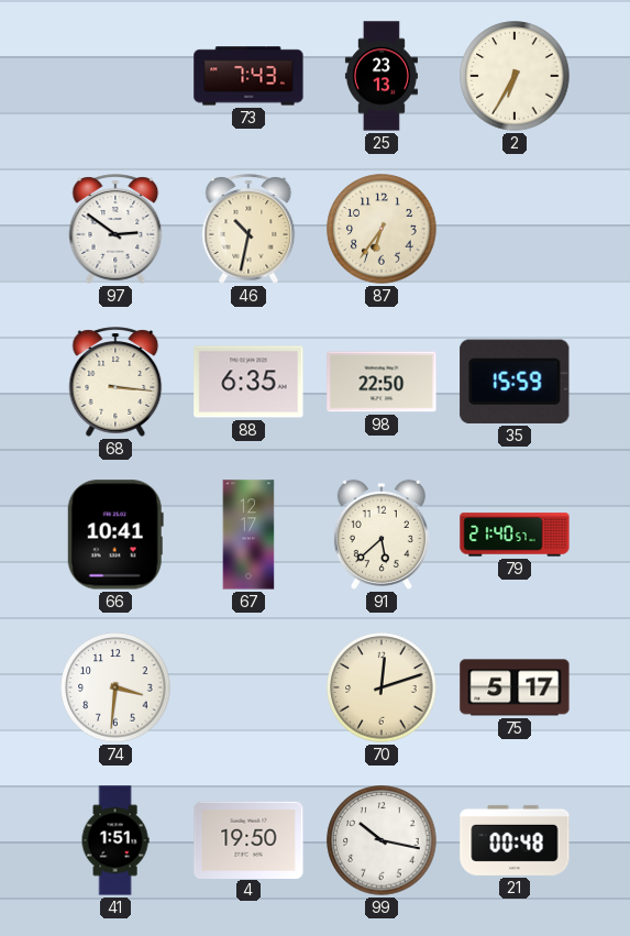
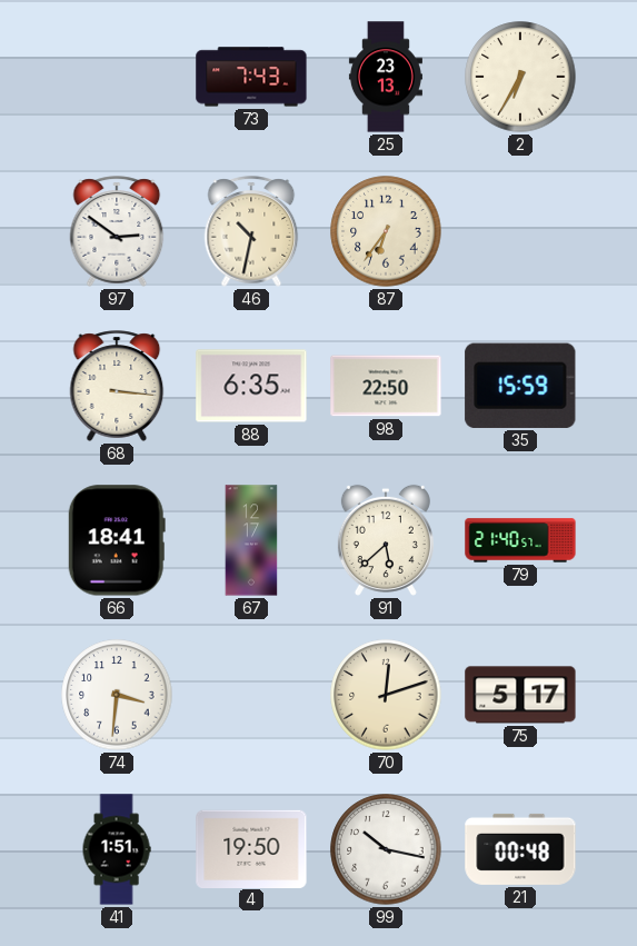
66: 10:41 -> 18:41
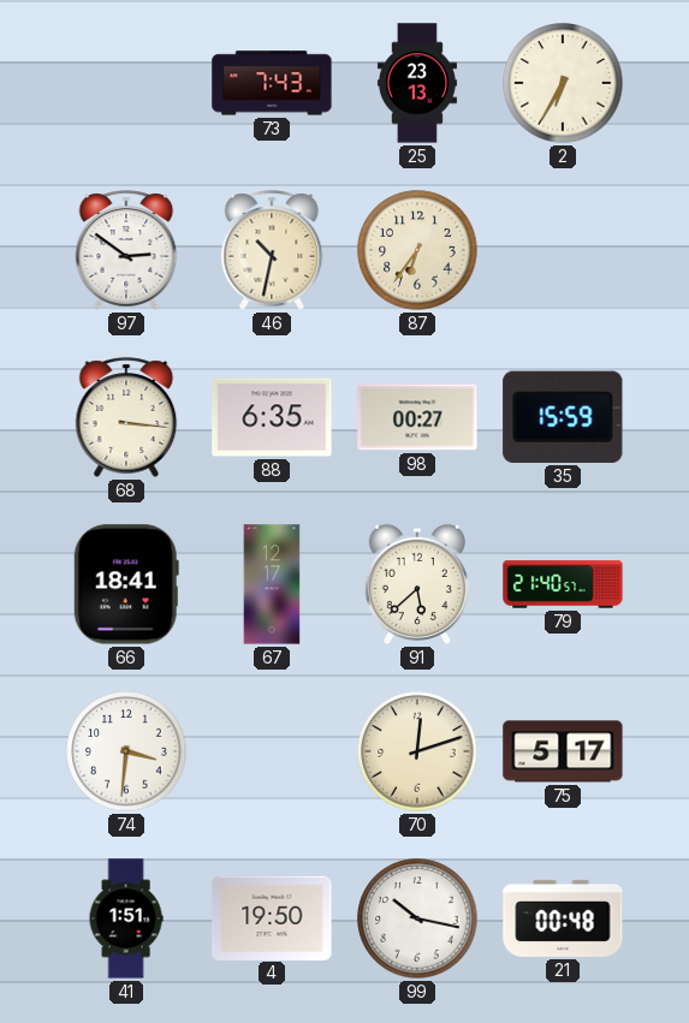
98: 22:50 -> 00:27
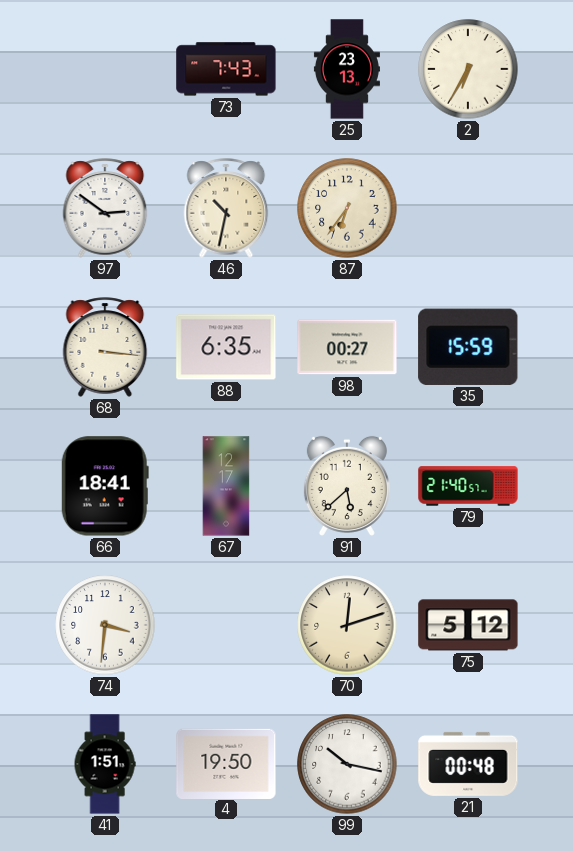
75: 5:17 -> 5:12
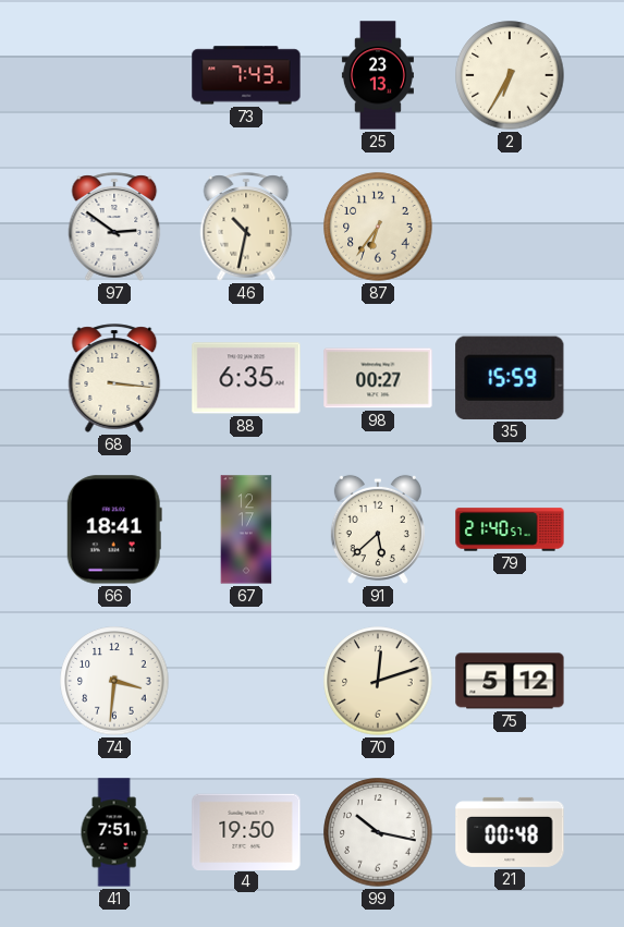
41: 1:51 -> 7:51
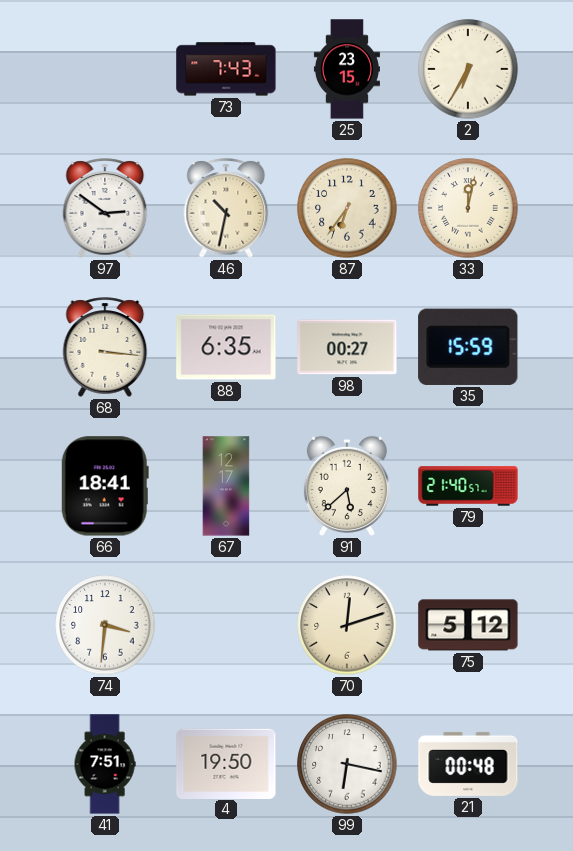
25: 23:13 -> 23:15
33: none -> 12:02
99: 10:17 -> 6:17
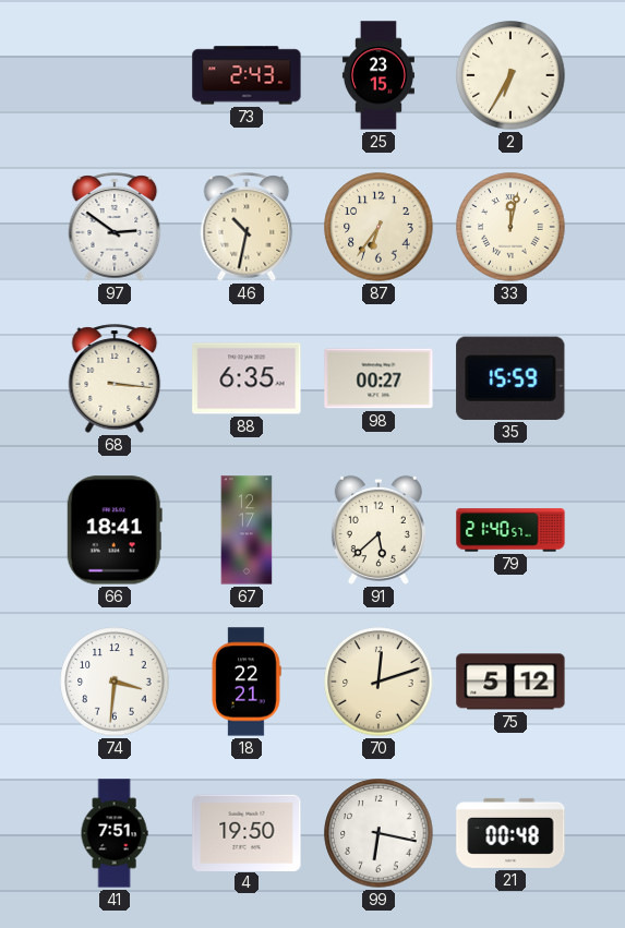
73: 7:43 -> 2:43
18: none -> 22:21
